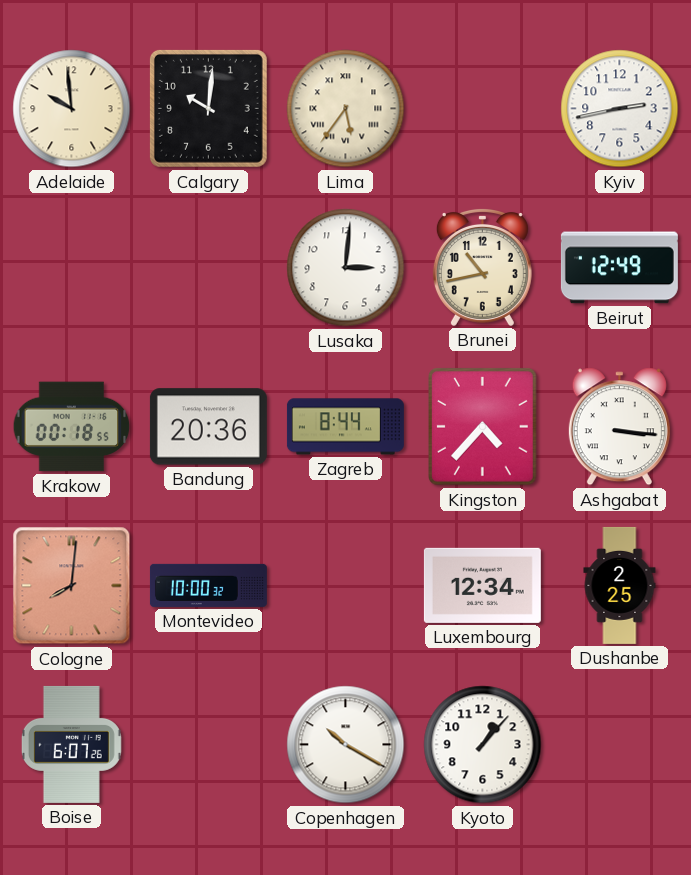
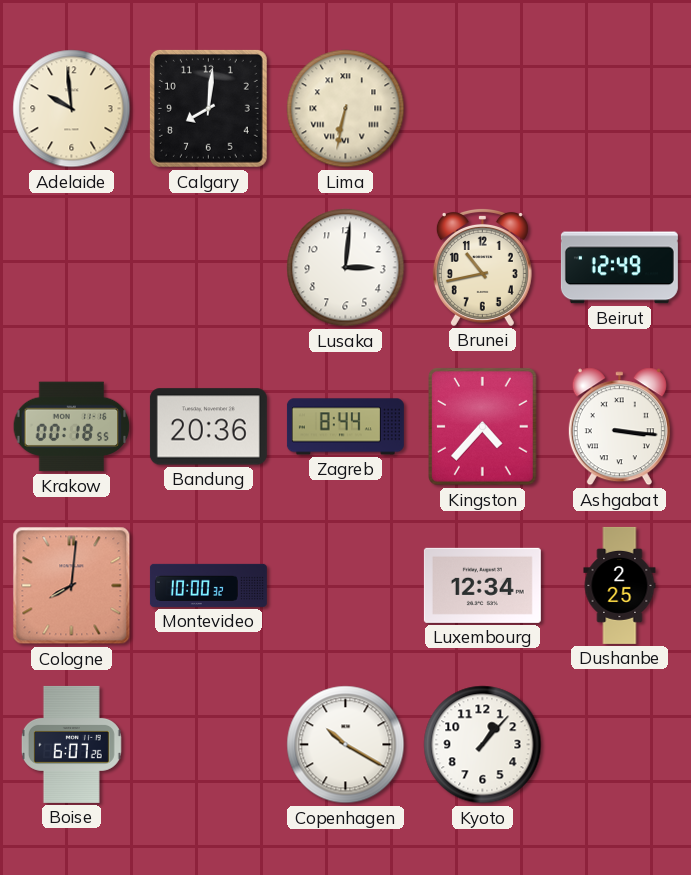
Calgary: 10:01 -> 8:01
Lima: 5:36 -> 6:32
Kyiv: 2:43 -> none
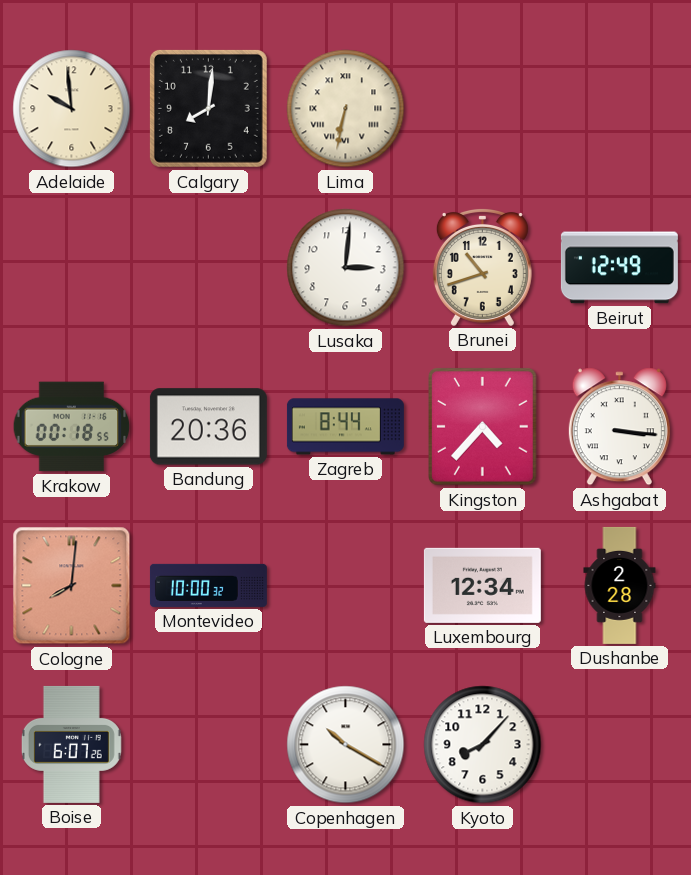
Brunei: 10:43 -> 10:42
Dushanbe: 2:25 -> 2:28
Kyoto: 1:07 -> 8:07
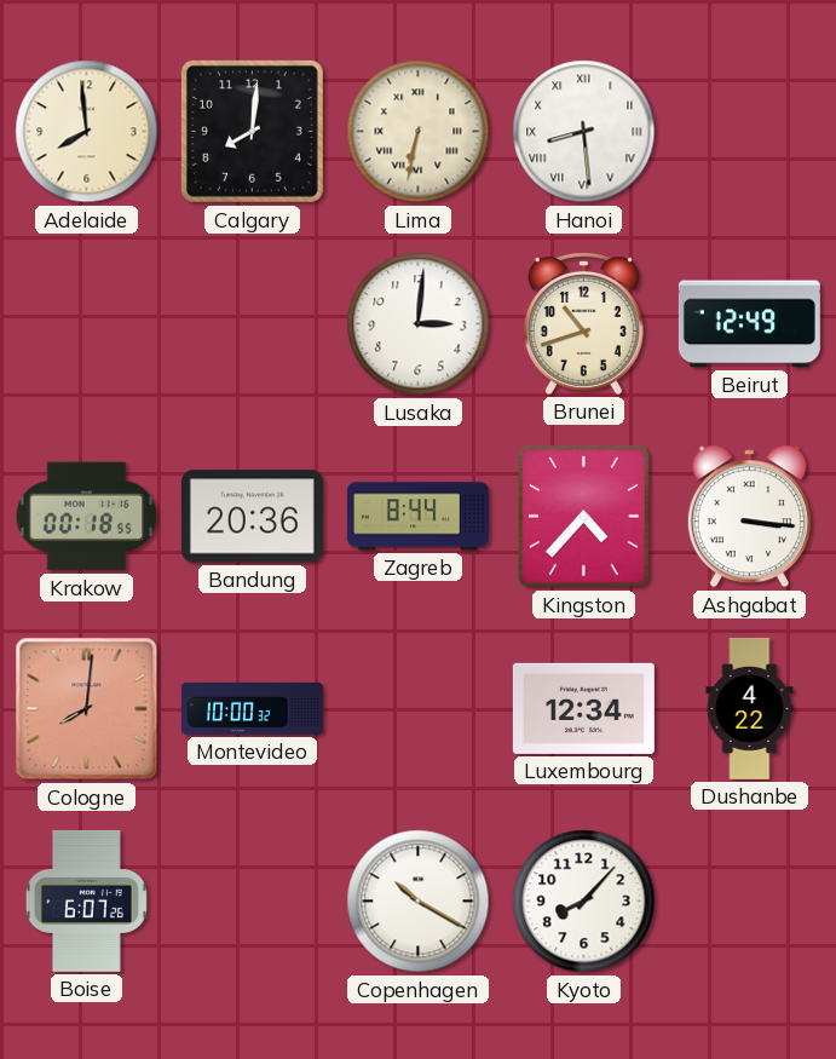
Adelaide: 9:59 -> 7:59
Hanoi: none -> 8:29
Dushanbe: 2:28 -> 4:22
